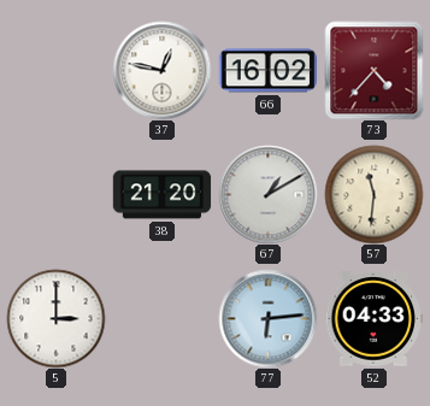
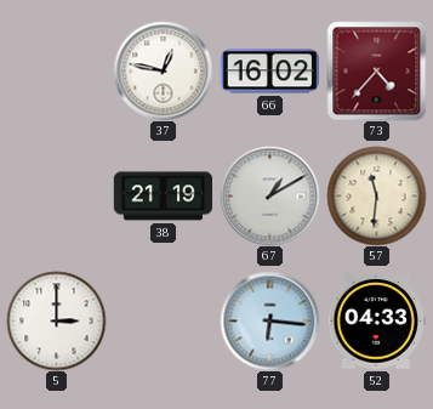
38: 21:20 -> 21:19
77: 6:14 -> 6:16
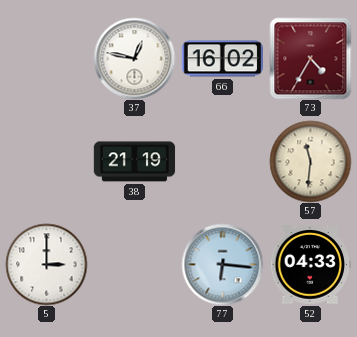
73: 4:37 -> 4:35
67: 1:10 -> none
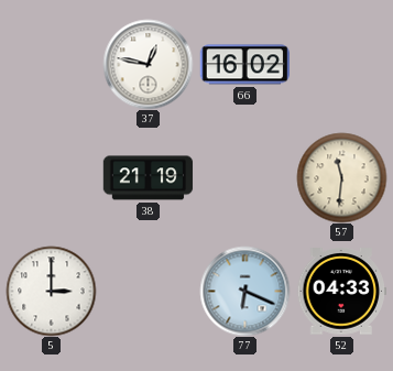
73: 4:35 -> none
77: 6:16 -> 6:19
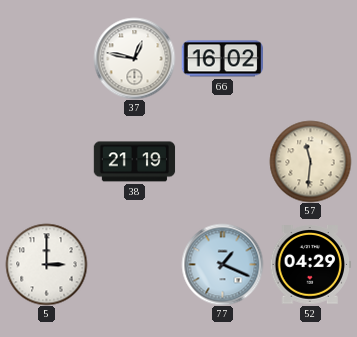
77: 6:19 -> 1:19
52: 04:33 -> 04:29
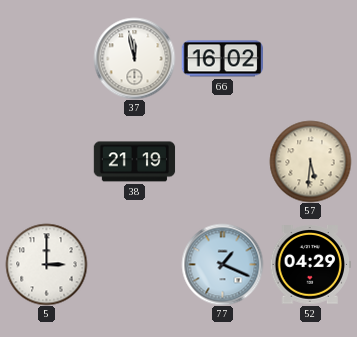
37: 12:47 -> 11:58
57: 11:31 -> 5:31
